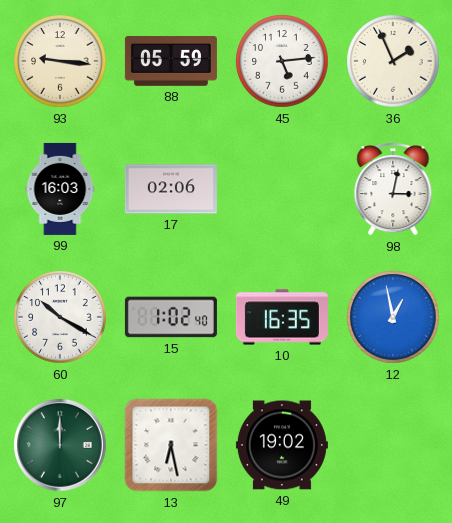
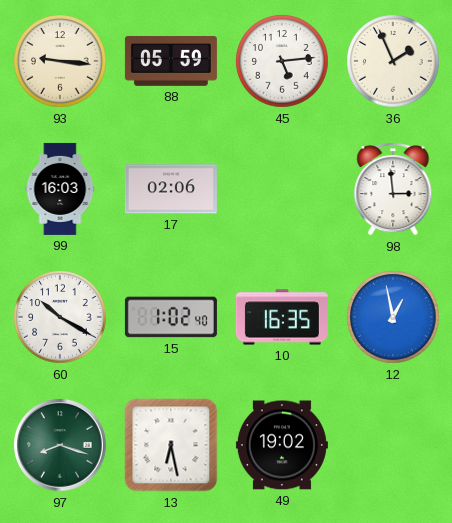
98: 3:02 -> 2:59
97: 12:00 -> 8:18
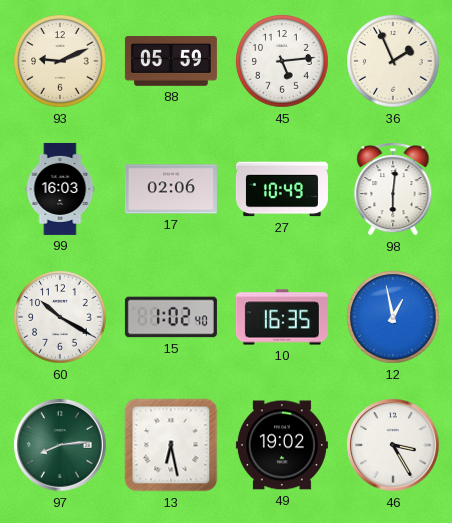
93: 9:16 -> 9:11
27: none -> 10:49
98: 2:59 -> 6:01
97: 8:18 -> 8:14
46: none -> 3:25
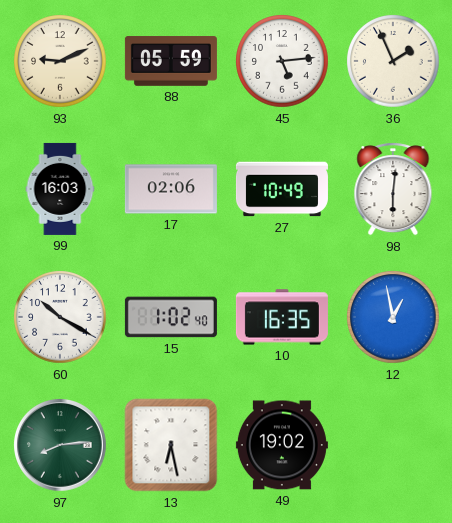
46: 3:25 -> none
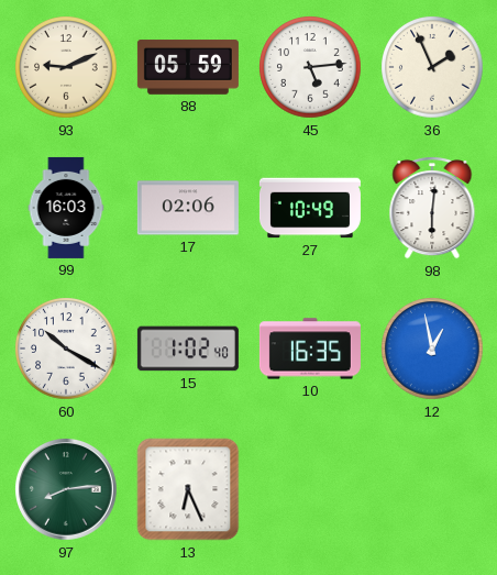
13: 6:28 -> 6:26
49: 19:02 -> none
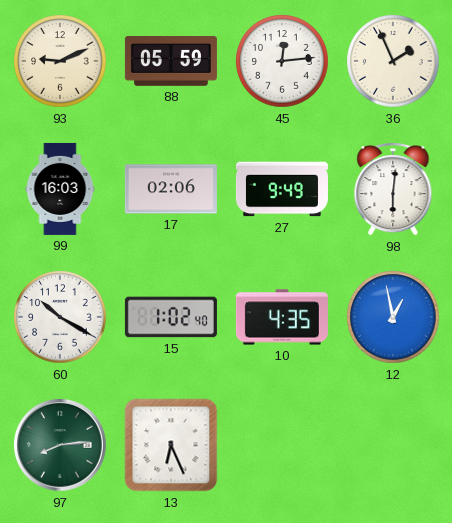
45: 5:14 -> 12:14
27: 10:49 -> 9:49
10: 16:35 -> 4:35
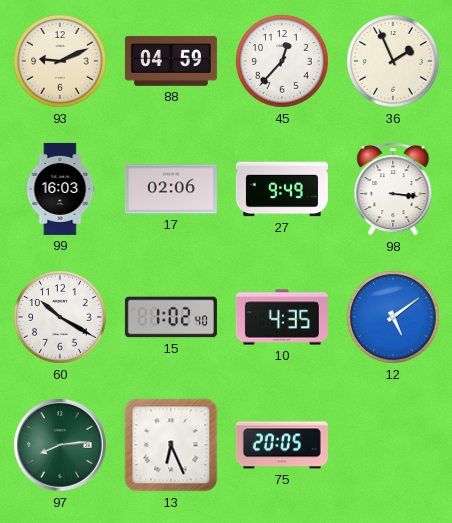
88: 05:59 -> 04:59
45: 12:14 -> 12:37
98: 6:01 -> 3:16
12: 12:58 -> 5:09
75: none -> 20:05
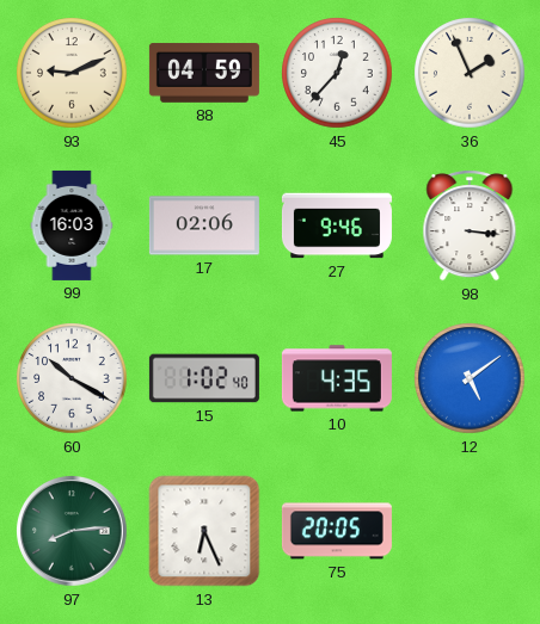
27: 9:49 -> 9:46
